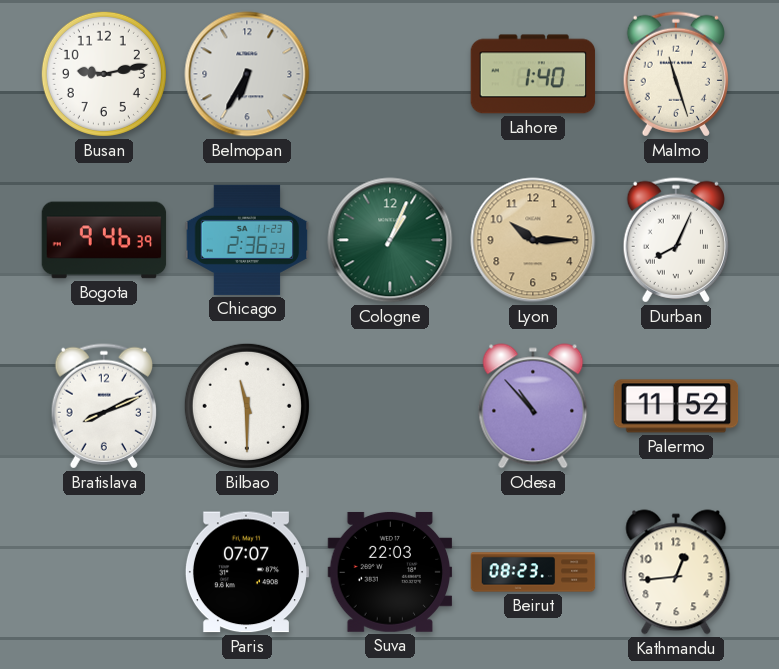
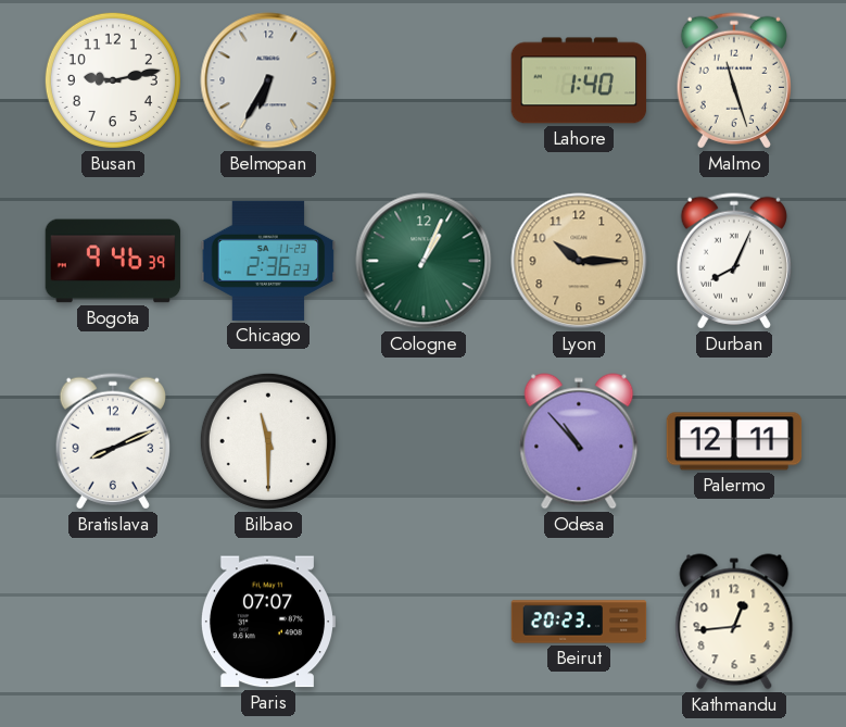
Palermo: 11:52 -> 12:11
Suva: 22:03 -> none
Beirut: 08:23 -> 20:23
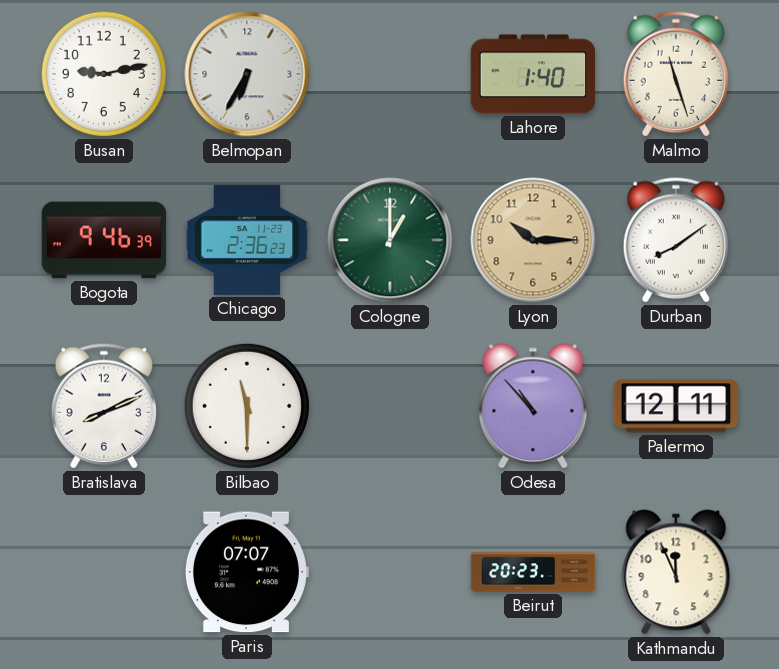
Cologne: 1:04 -> 1:00
Durban: 8:04 -> 8:09
Kathmandu: 12:44 -> 11:56
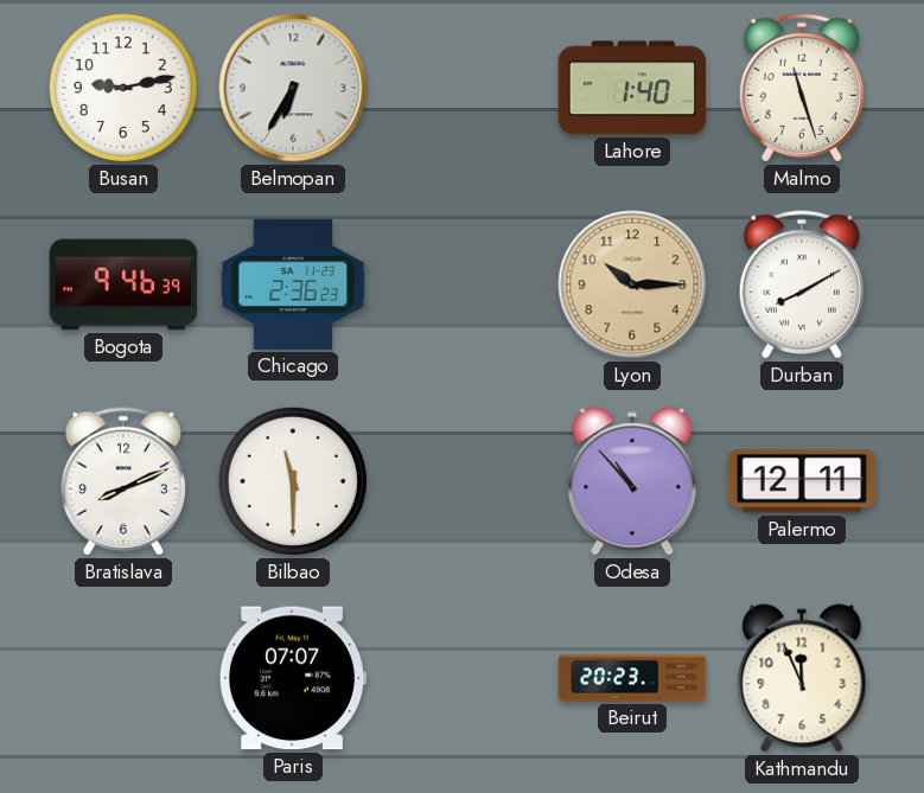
Cologne: 1:00 -> none
Durban: 8:09 -> 8:10
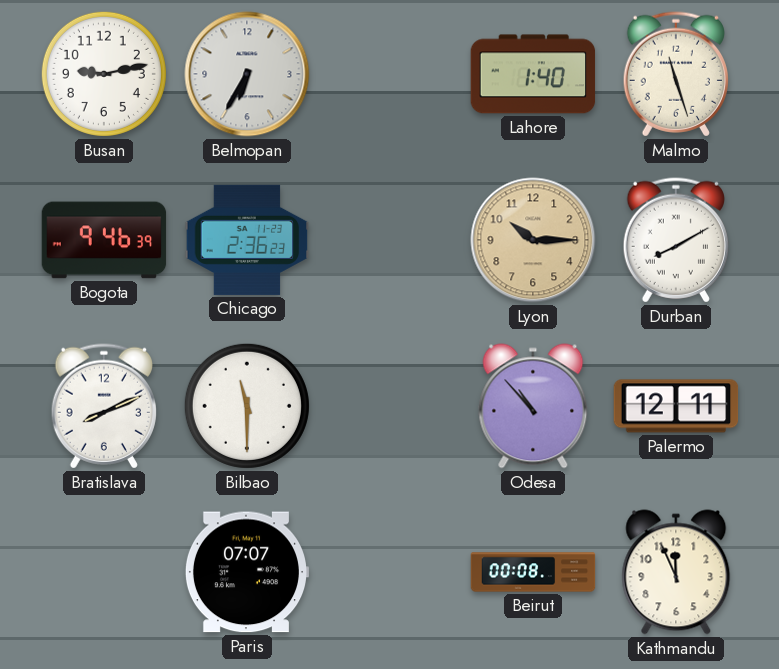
Beirut: 20:23 -> 00:08
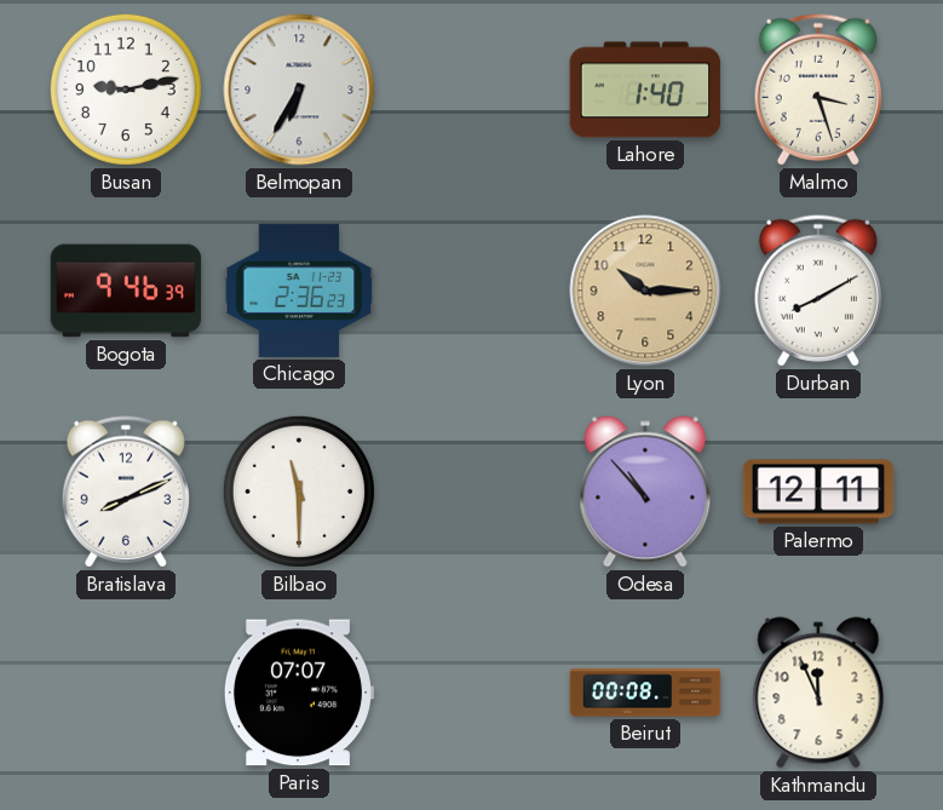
Malmo: 11:27 -> 3:27
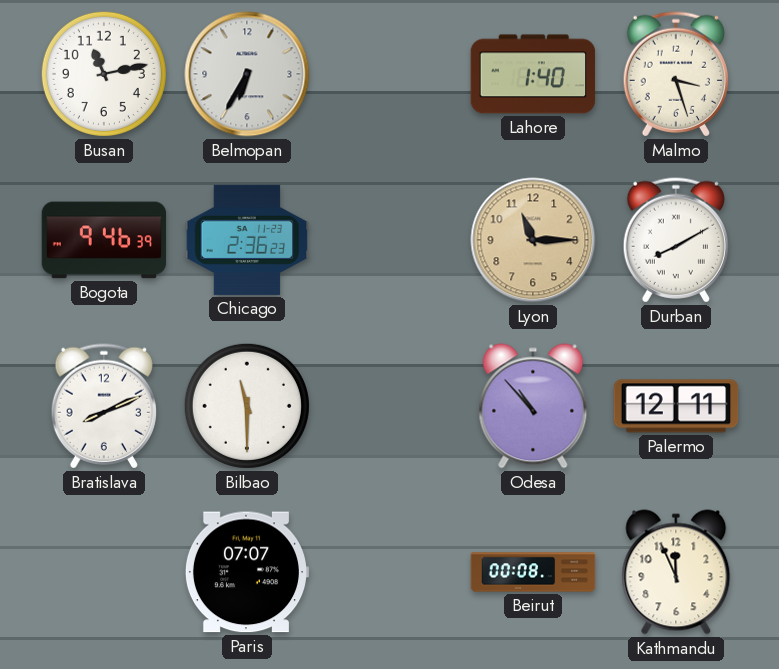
Busan: 9:13 -> 11:13
Lyon: 10:15 -> 11:15
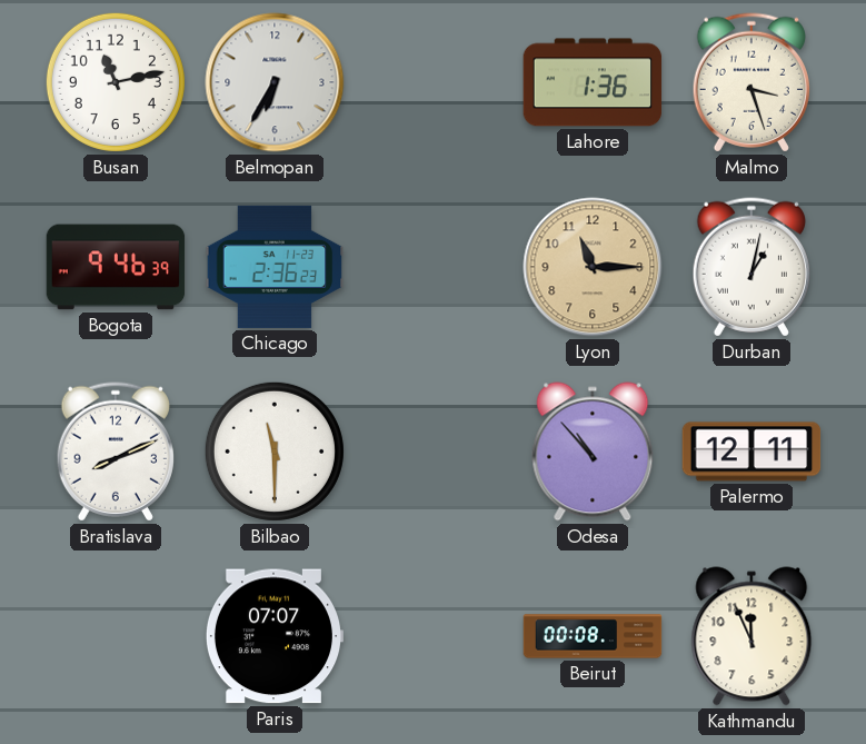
Lahore: 1:40 -> 1:36
Durban: 8:10 -> 1:02
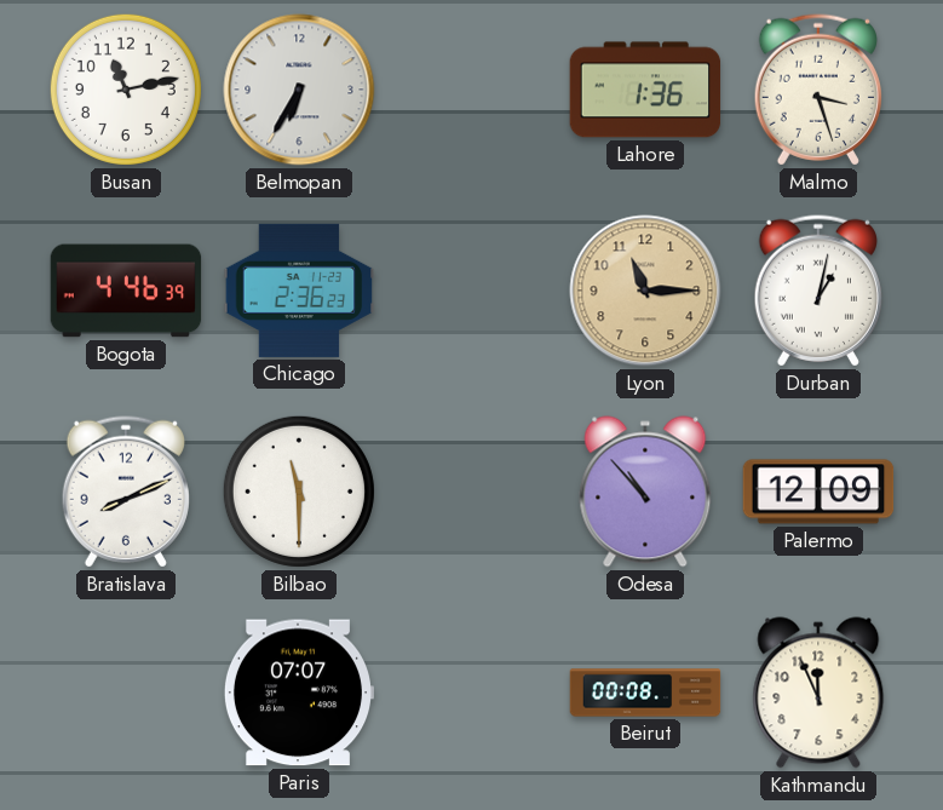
Bogota: 9:46 -> 4:46
Palermo: 12:11 -> 12:09
